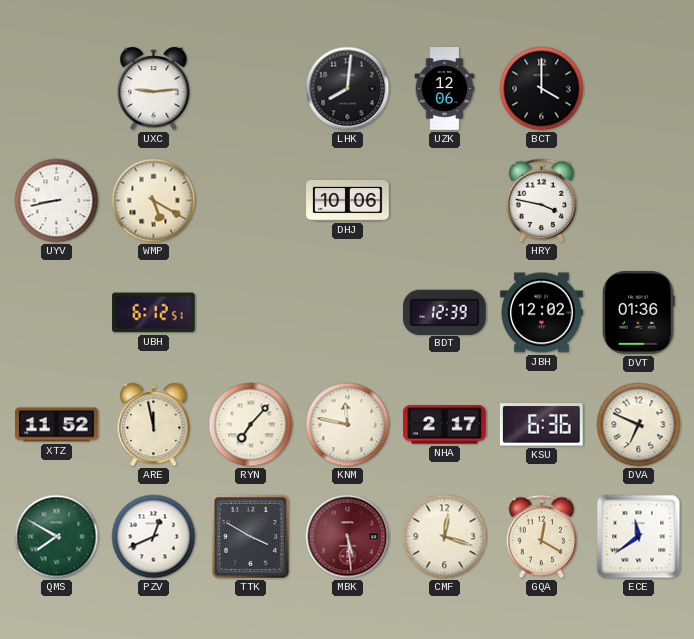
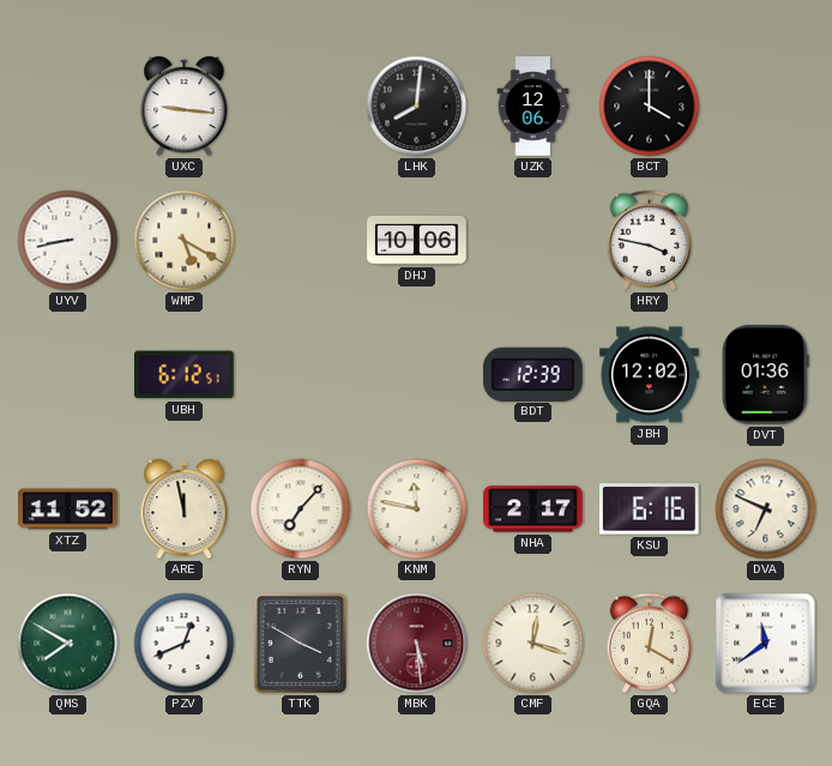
UXC: 9:14 -> 9:16
KSU: 6:36 -> 6:16
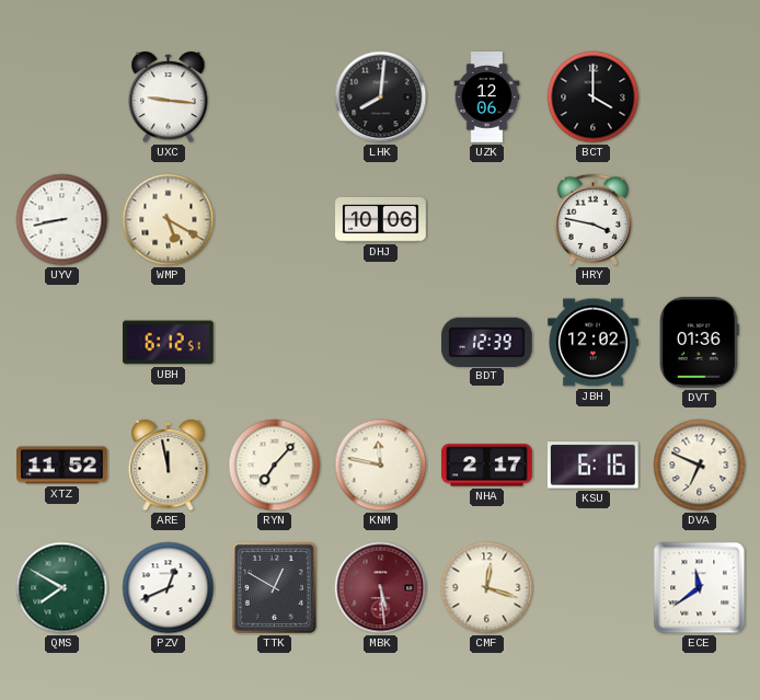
TTK: 3:50 -> 12:50
GQA: 12:20 -> none
